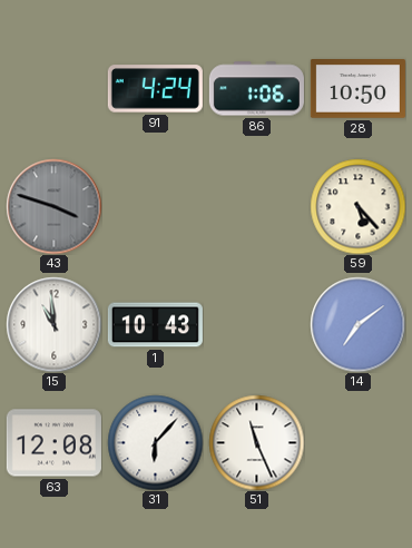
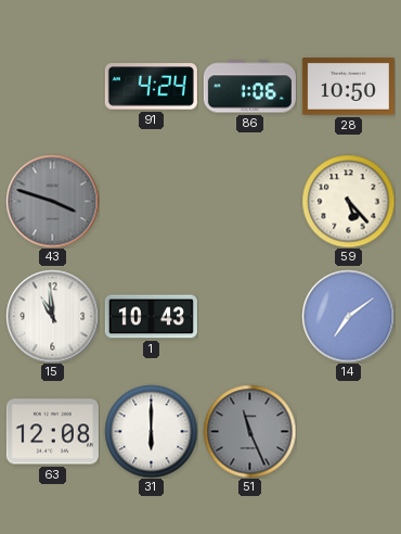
31: 6:07 -> 6:00
51 dial: white -> grey
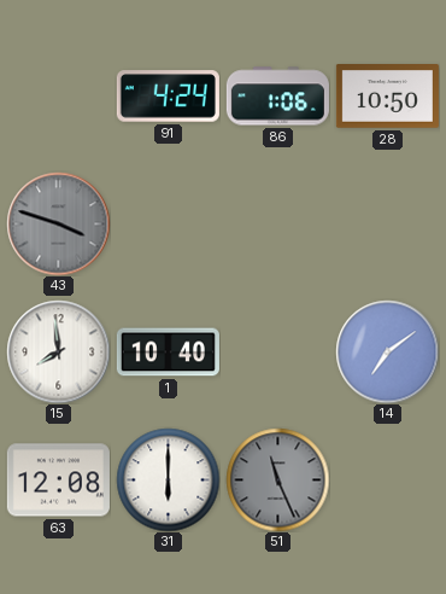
59: 5:23 -> none
15: 10:59 -> 7:59
1: 10:43 -> 10:40
